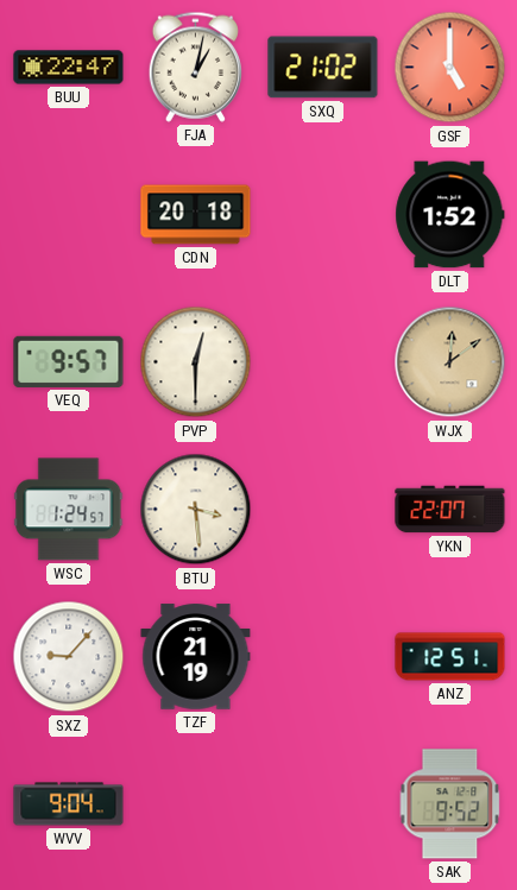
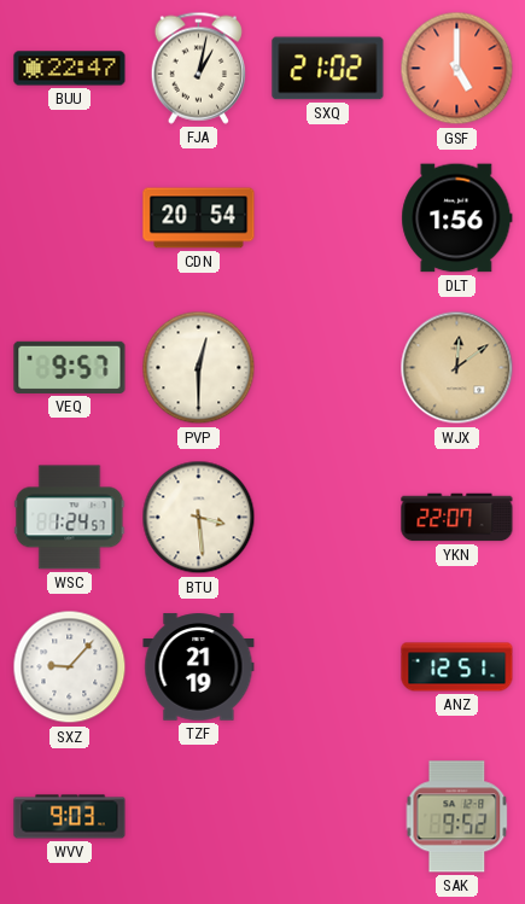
CDN: 20:18 -> 20:54
DLT: 1:52 -> 1:56
WVV: 9:04 -> 9:03
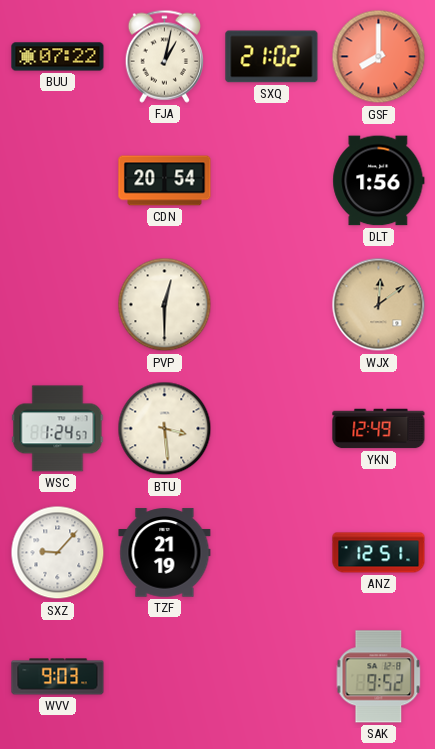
BUU: 22:47 -> 07:22
GSF: 5:00 -> 8:00
VEQ: 9:57 -> none
YKN: 22:07 -> 12:49
